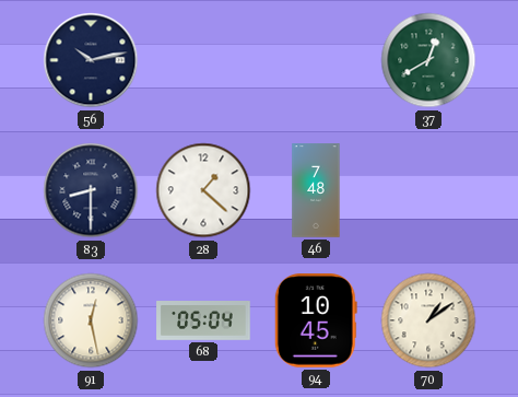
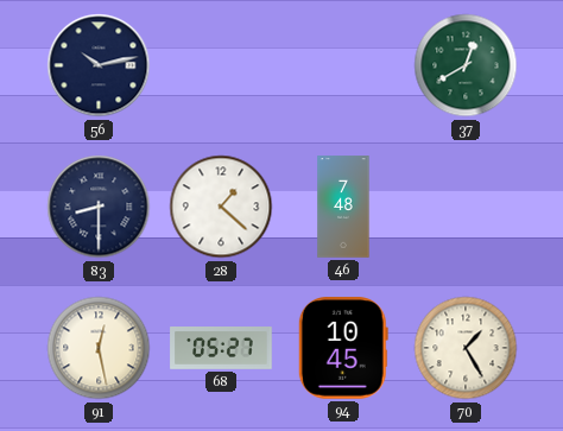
68: 05:04 -> 05:27
70: 1:09 -> 1:25
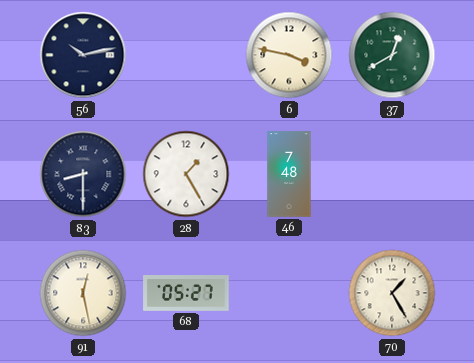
6: none -> 3:47
28: 1:22 -> 1:25
94: 10:45 -> none
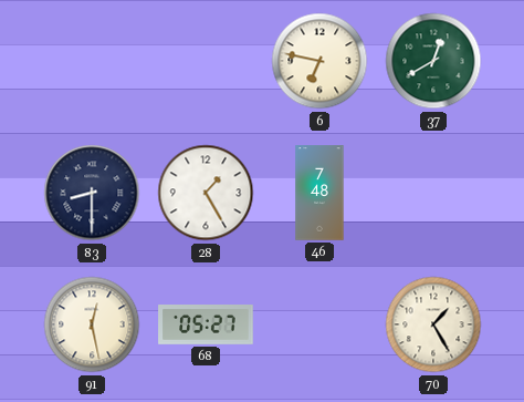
56: 10:13 -> none
6: 3:47 -> 6:47
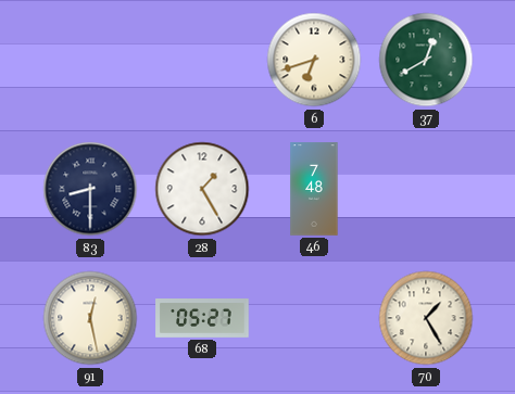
6: 6:47 -> 6:42
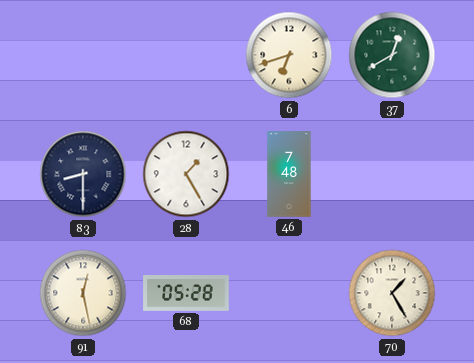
68: 05:27 -> 05:28
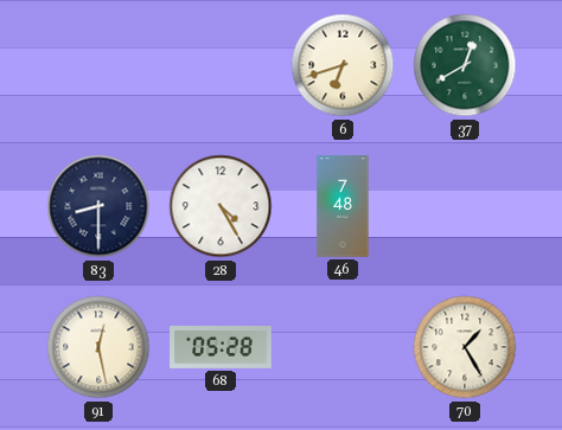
28: 1:25 -> 4:25
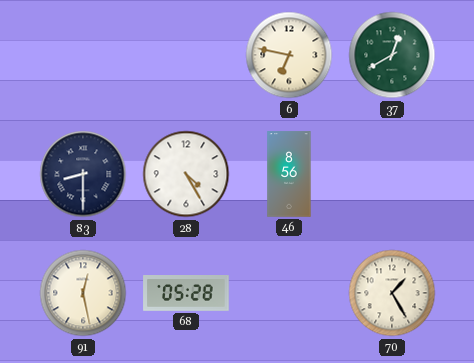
6: 6:42 -> 6:47
46: 7:48 -> 8:56
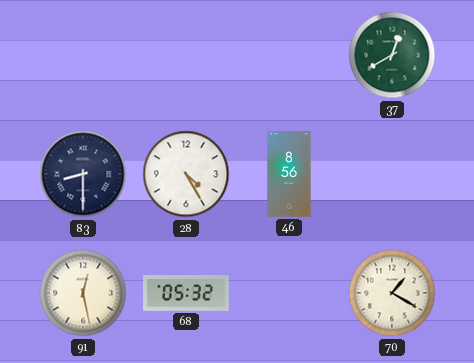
6: 6:47 -> none
68: 05:28 -> 05:32
70: 1:25 -> 1:20
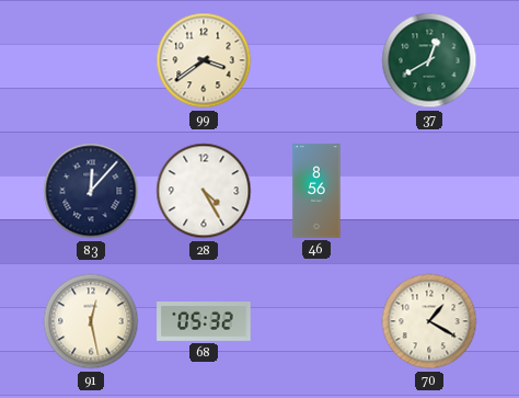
99: none -> 3:39
83: 8:30 -> 12:07
